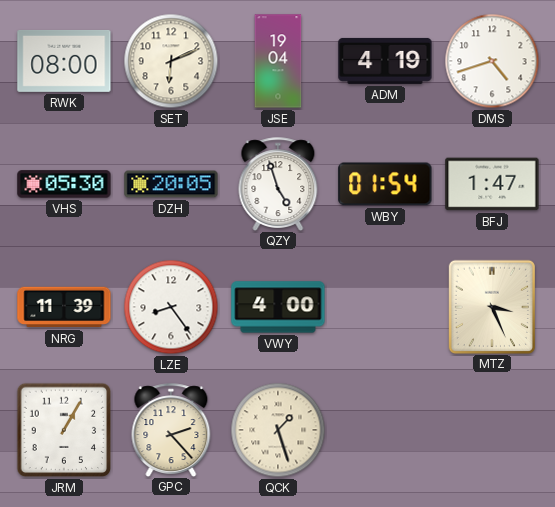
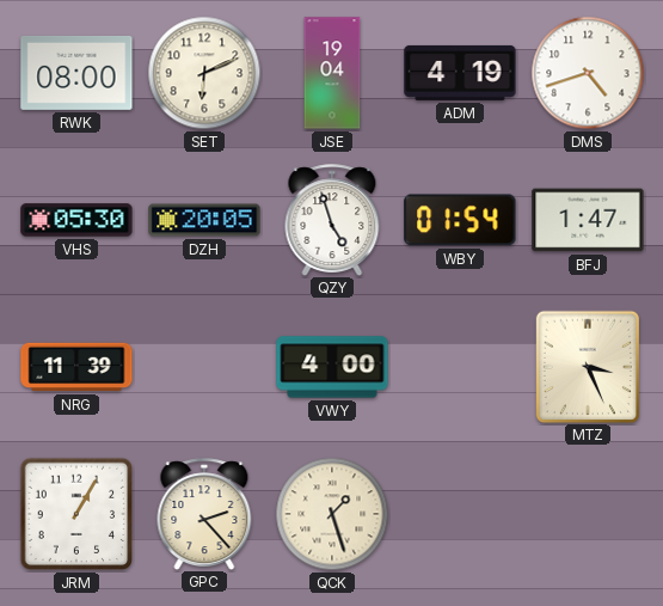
LZE: 8:24 -> none
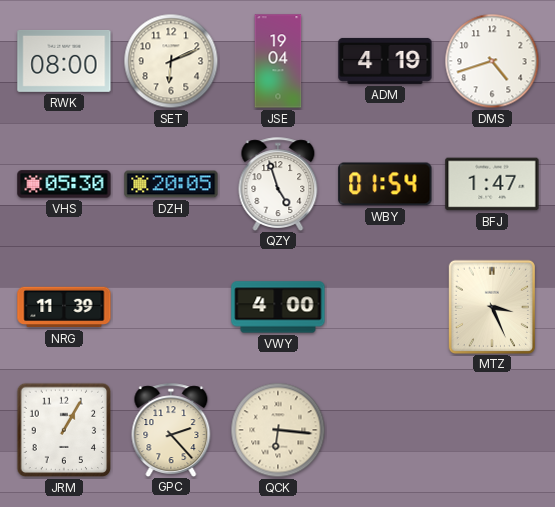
QCK: 1:27 -> 6:16
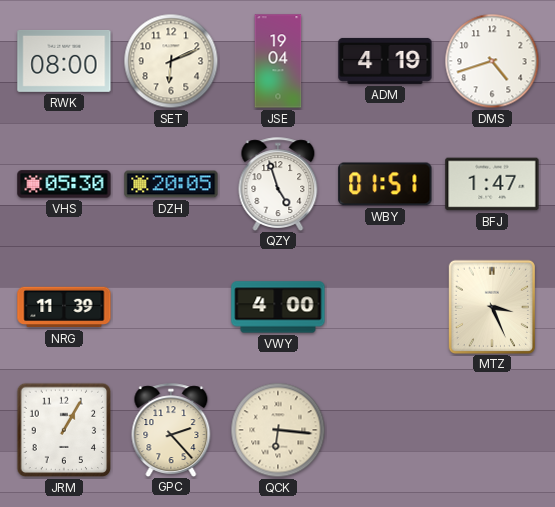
WBY: 01:54 -> 01:51
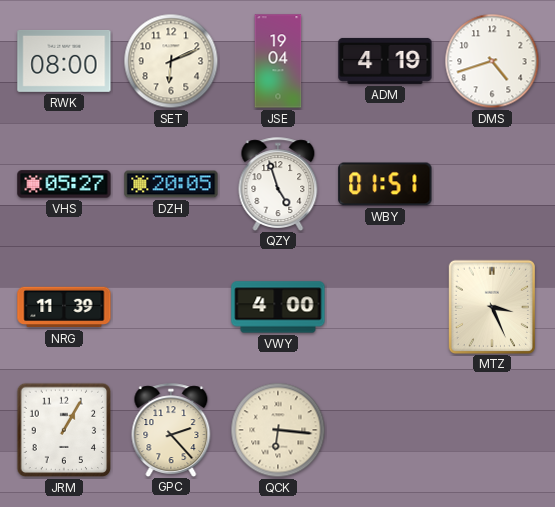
VHS: 05:30 -> 05:27
BFJ: 1:47 -> none
